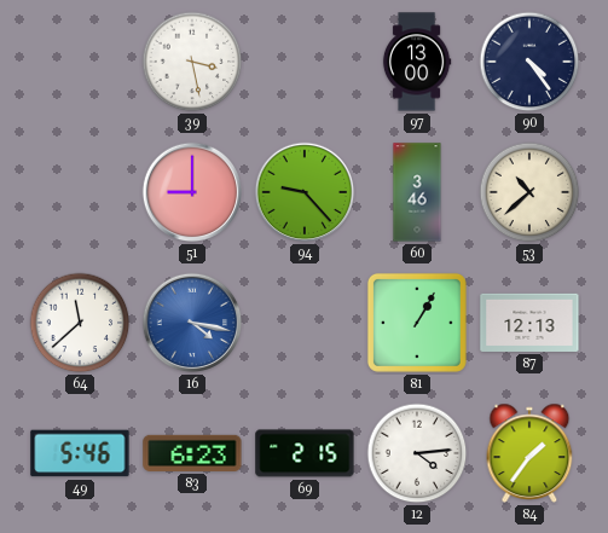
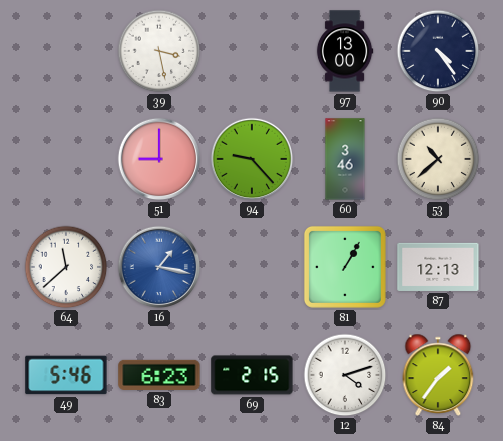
16: 4:17 -> 1:17
12: 4:14 -> 4:12
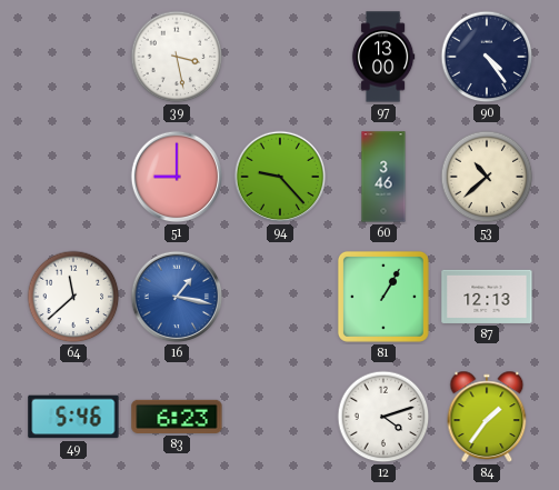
69: 2:15 -> none
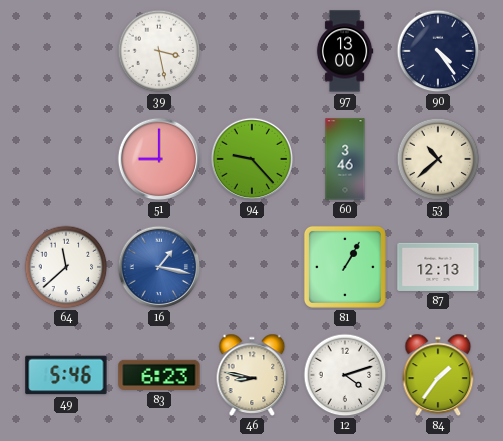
46: none -> 8:47
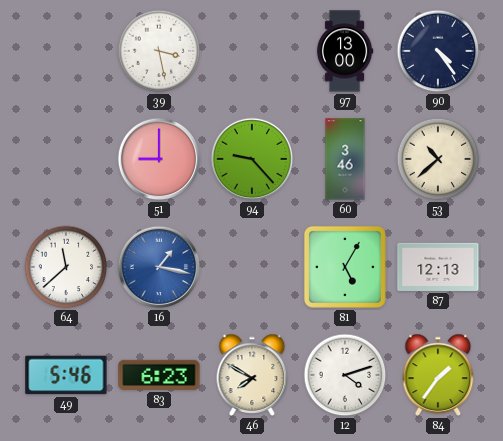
81: 1:05 -> 5:05
46: 8:47 -> 7:50
